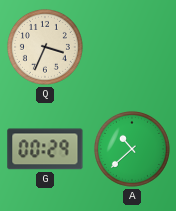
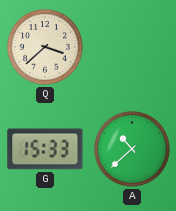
Q: 3:34 -> 3:38
G: 00:29 -> 15:33
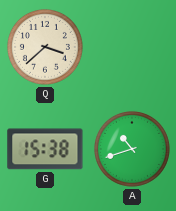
G: 15:33 -> 15:38
A: 10:38 -> 10:42
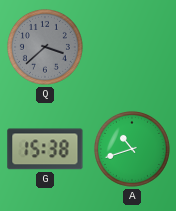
Q dial: cream -> grey
